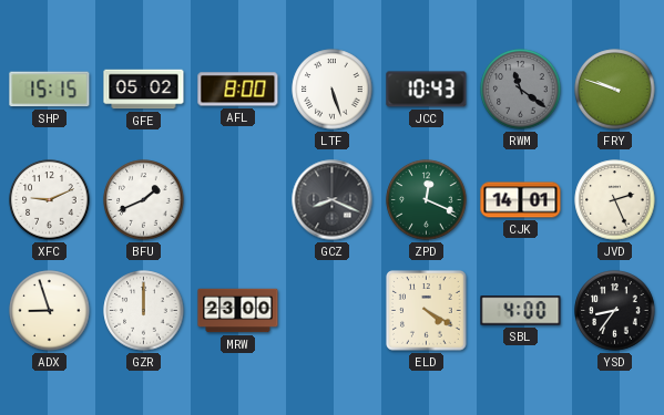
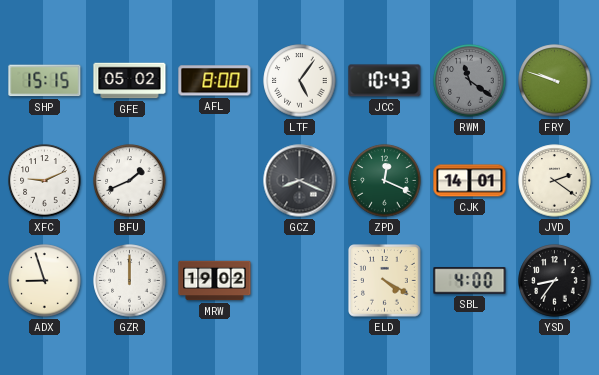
LTF: 5:27 -> 5:06
JVD: 2:26 -> 2:21
MRW: 23:00 -> 19:02
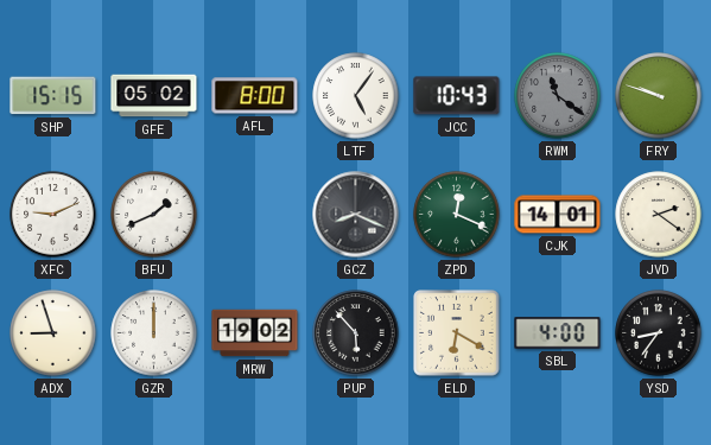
PUP: none -> 5:53
ELD: 4:20 -> 6:20
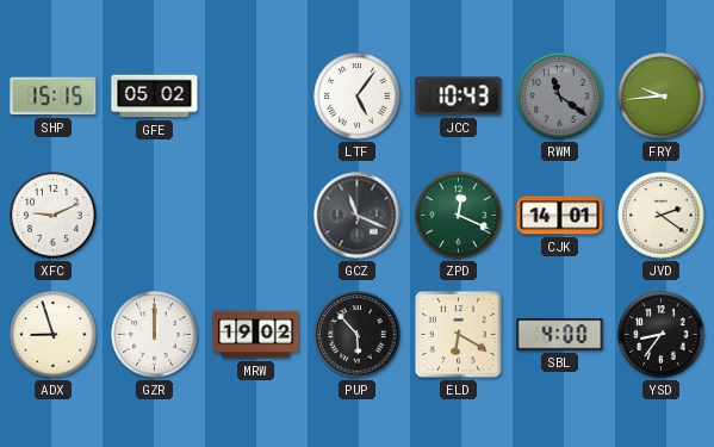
AFL: 8:00 -> none
FRY: 9:48 -> 9:44
BFU: 1:41 -> none
GCZ: 8:19 -> 11:19
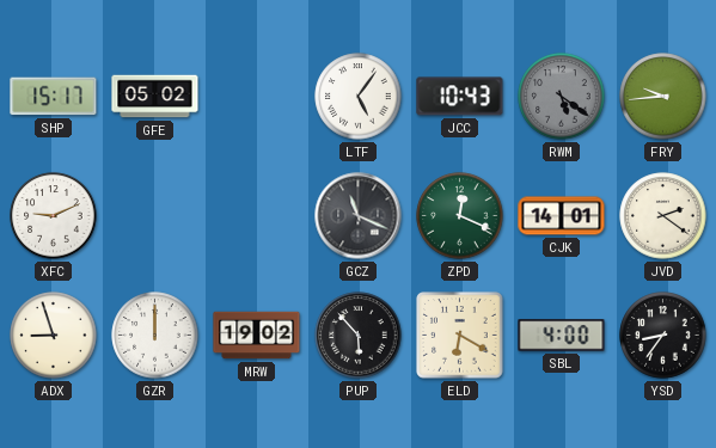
SHP: 15:15 -> 15:17
RWM: 11:21 -> 5:21
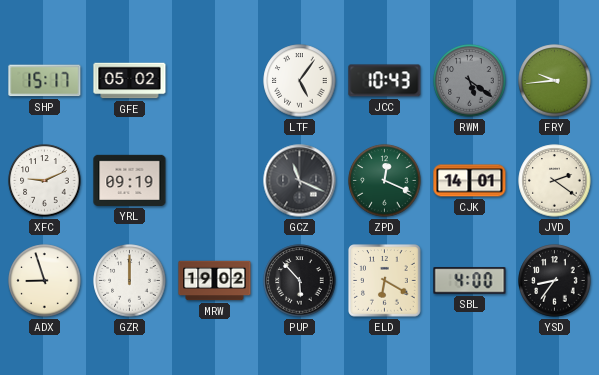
YRL: none -> 09:19
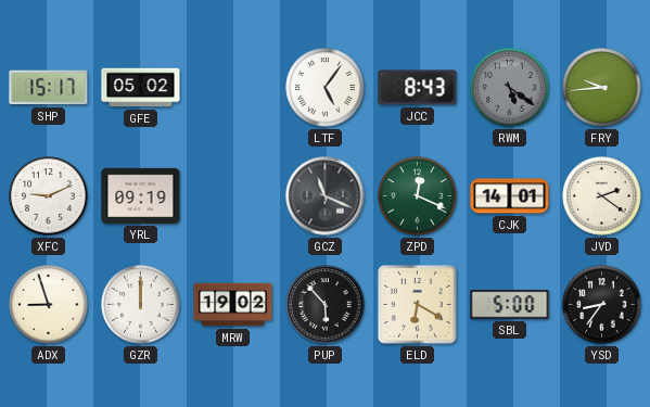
JCC: 10:43 -> 8:43
SBL: 4:00 -> 5:00
